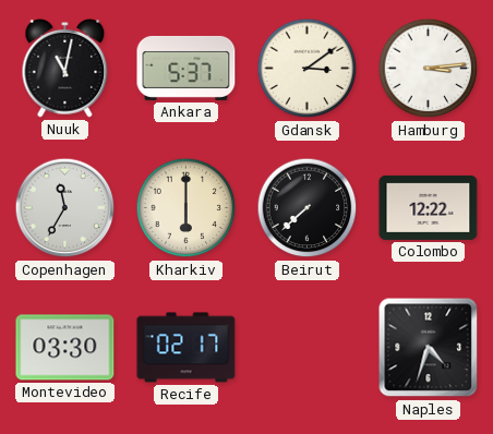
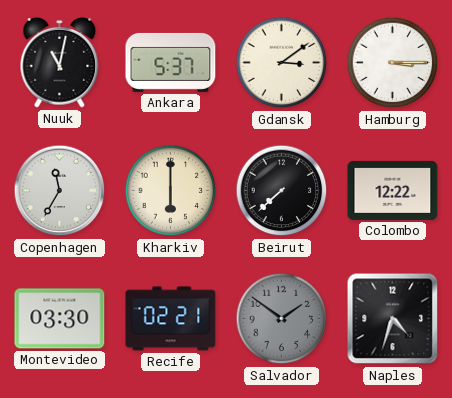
Hamburg: 3:14 -> 3:15
Recife: 02:17 -> 02:21
Salvador: none -> 1:51
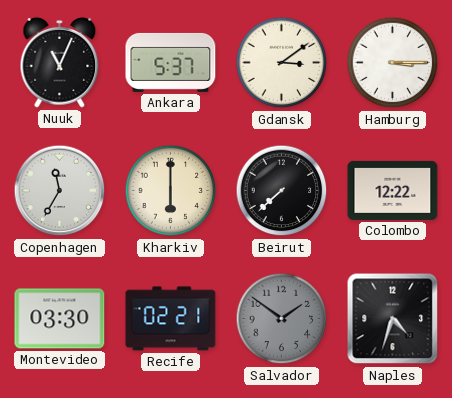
Nuuk: 11:02 -> 11:04
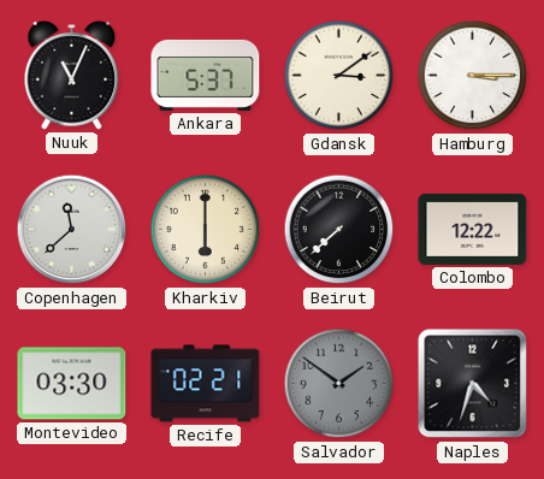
Copenhagen: 11:35 -> 11:38
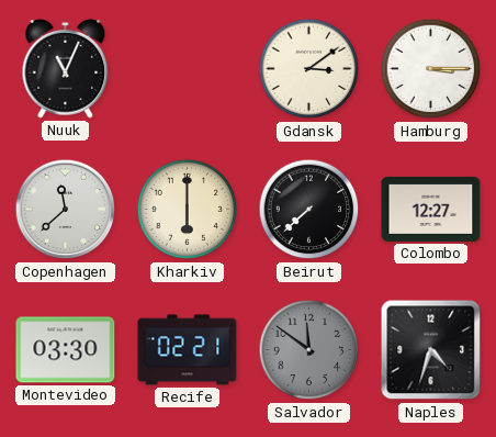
Ankara: 5:37 -> none
Colombo: 12:22 -> 12:27
Salvador: 1:51 -> 11:51
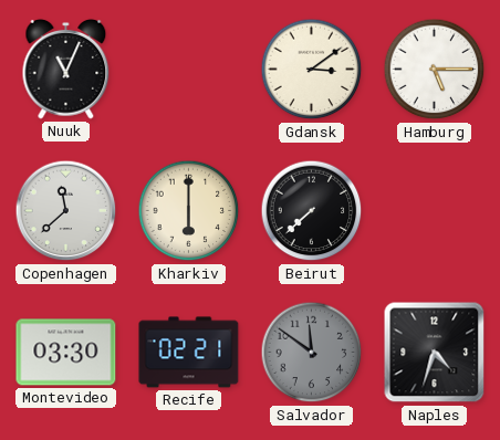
Hamburg: 3:15 -> 5:15
Colombo: 12:27 -> none
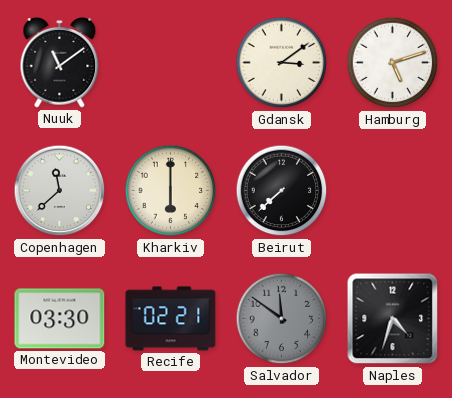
Nuuk: 11:04 -> 11:09
Hamburg: 5:15 -> 5:12
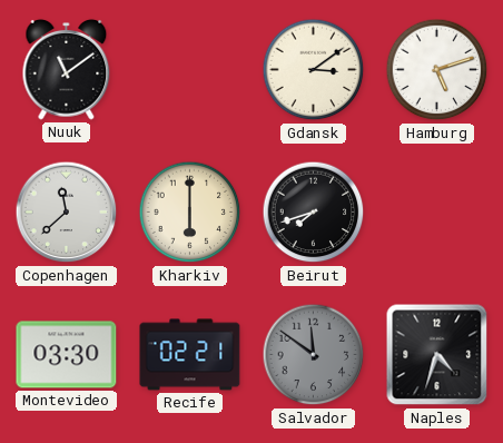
Beirut: 7:38 -> 7:42
